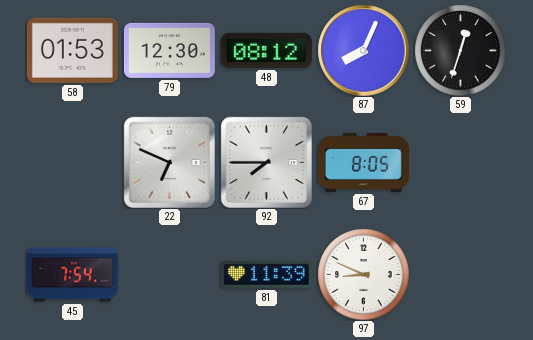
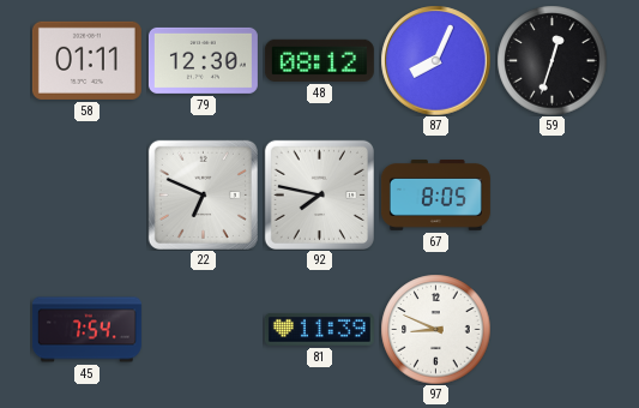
58: 01:53 -> 01:11
92: 7:45 -> 7:47
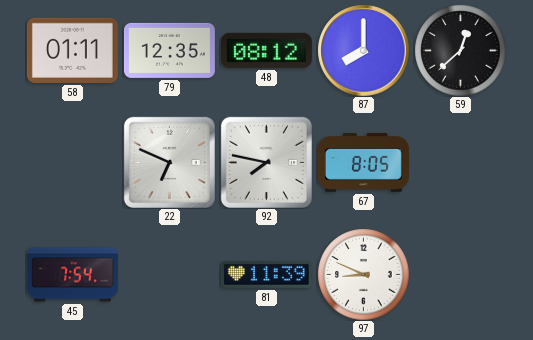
79: 12:30 -> 12:35
87: 8:04 -> 8:00
59: 12:33 -> 12:38
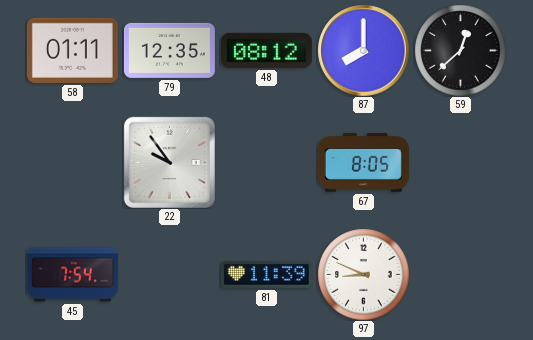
22: 6:49 -> 9:54
92: 7:47 -> none
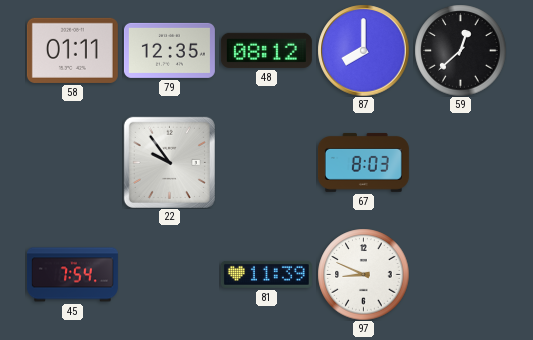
67: 8:05 -> 8:03
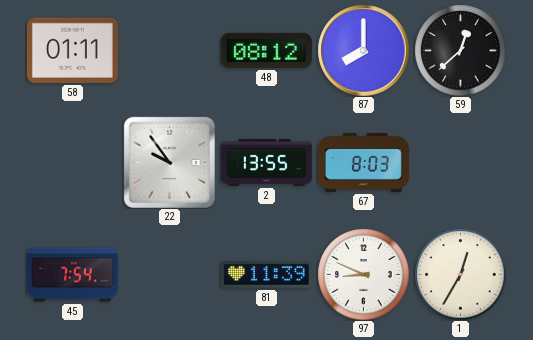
79: 12:35 -> none
2: none -> 13:55
1: none -> 12:35
